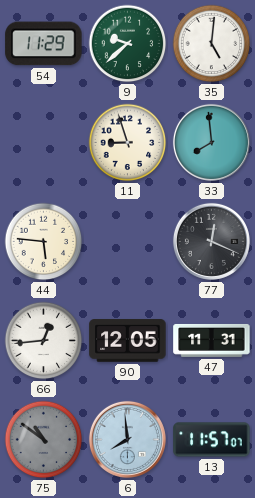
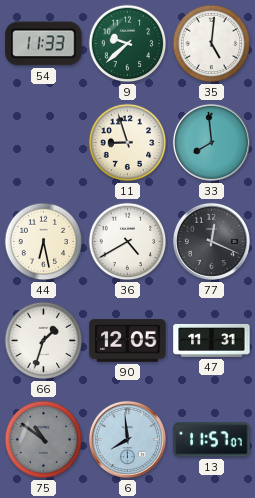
54: 11:29 -> 11:33
44: 5:46 -> 6:28
36: none -> 4:40
66: 12:44 -> 1:33
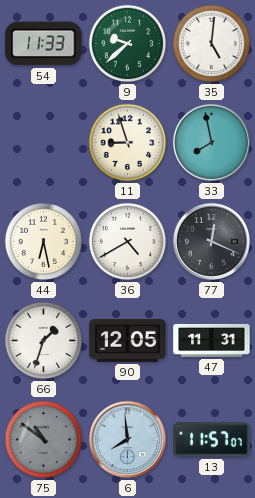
33: 7:59 -> 7:58
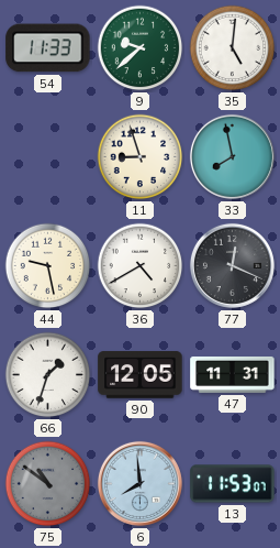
44: 6:28 -> 9:28
13: 11:57 -> 11:53
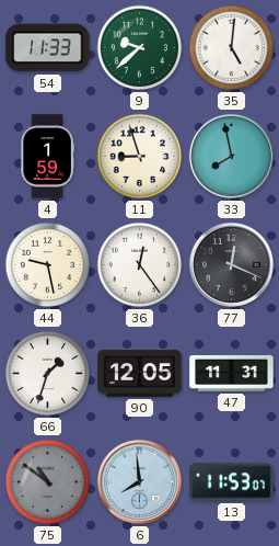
4: none -> 1:59
36: 4:40 -> 12:24
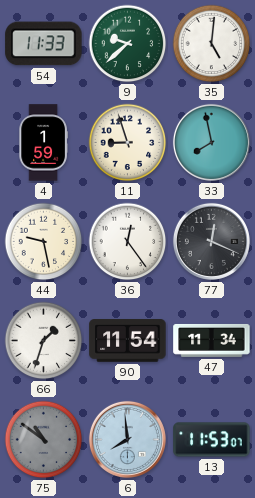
90: 12:05 -> 11:54
47: 11:31 -> 11:34
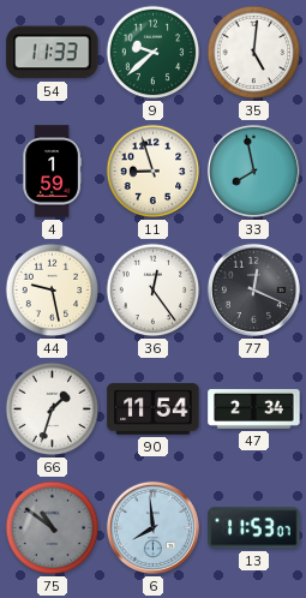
47: 11:34 -> 2:34
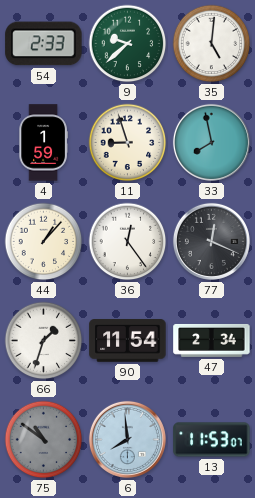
54: 11:33 -> 2:33
44: 9:28 -> 1:07
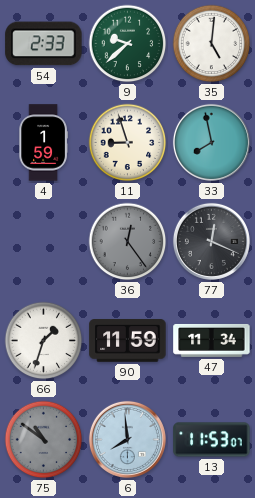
44: 1:07 -> none
36 dial: white -> grey
90: 11:54 -> 11:59
47: 2:34 -> 11:34
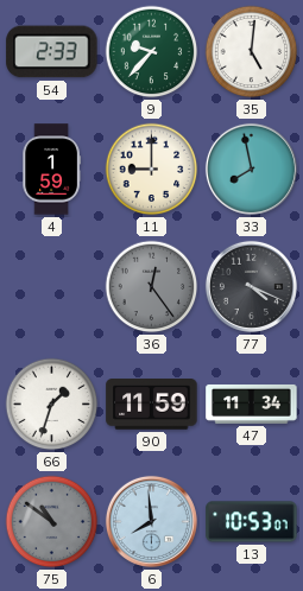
9: 9:38 -> 9:37
11: 8:57 -> 9:00
77: 12:19 -> 4:19
13: 11:53 -> 10:53
